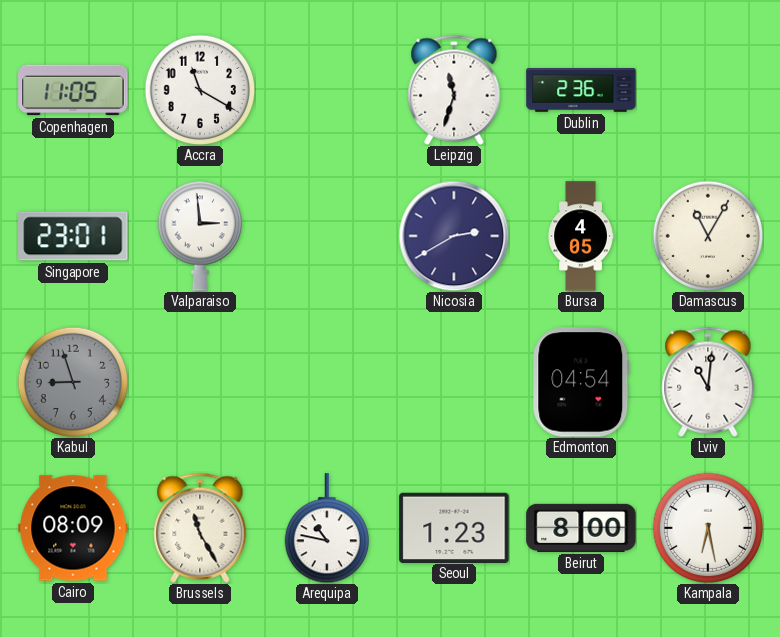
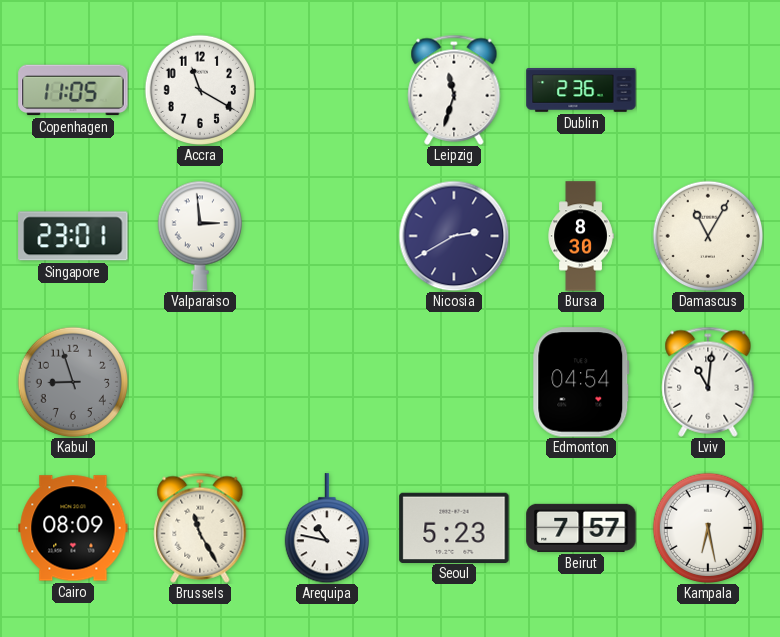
Bursa: 4:05 -> 8:30
Seoul: 1:23 -> 5:23
Beirut: 8:00 -> 7:57
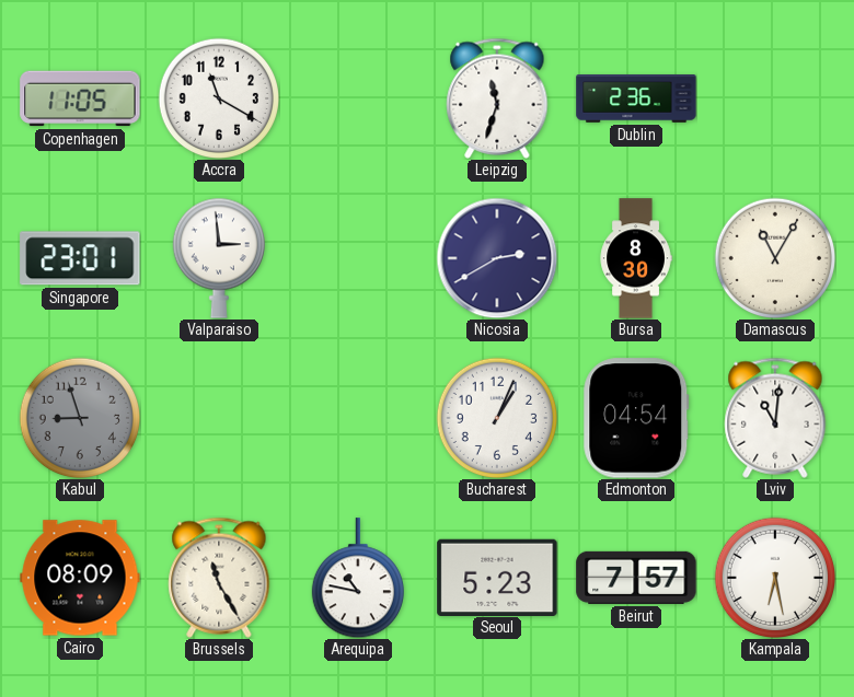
Bucharest: none -> 1:04
